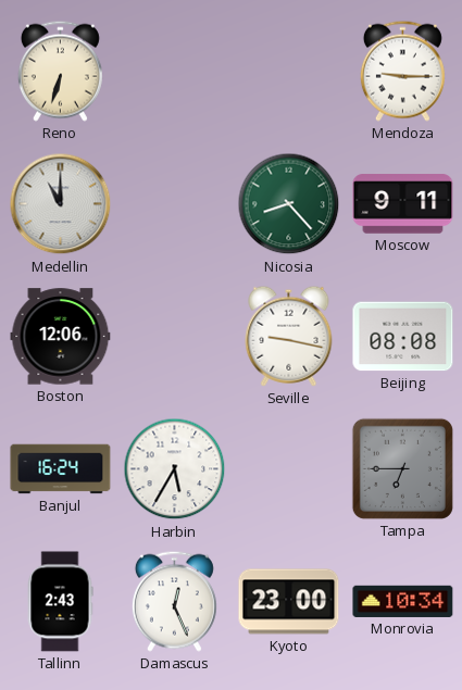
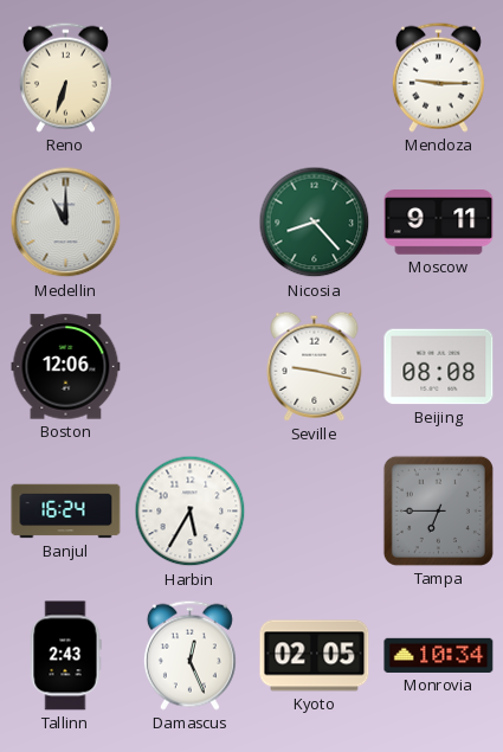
Kyoto: 23:00 -> 02:05
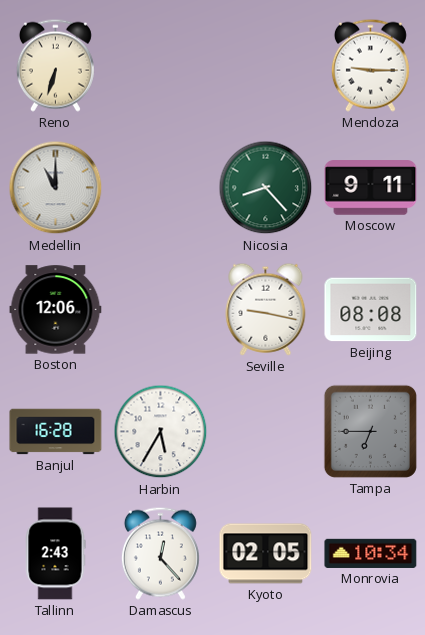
Banjul: 16:24 -> 16:28
Damascus: 12:26 -> 12:23
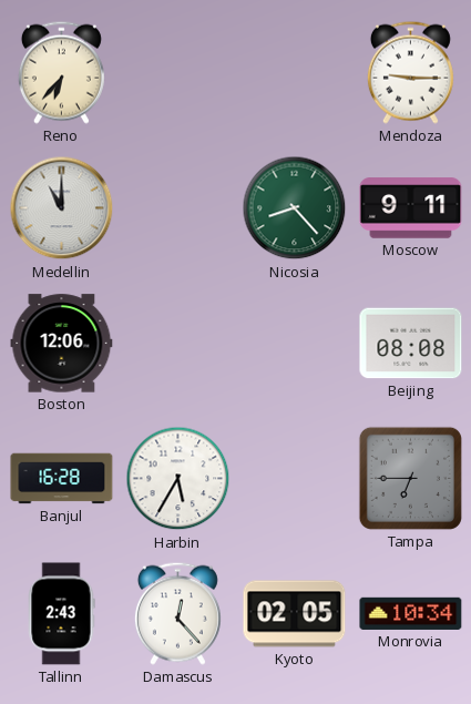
Reno: 6:33 -> 6:37
Seville: 9:17 -> none
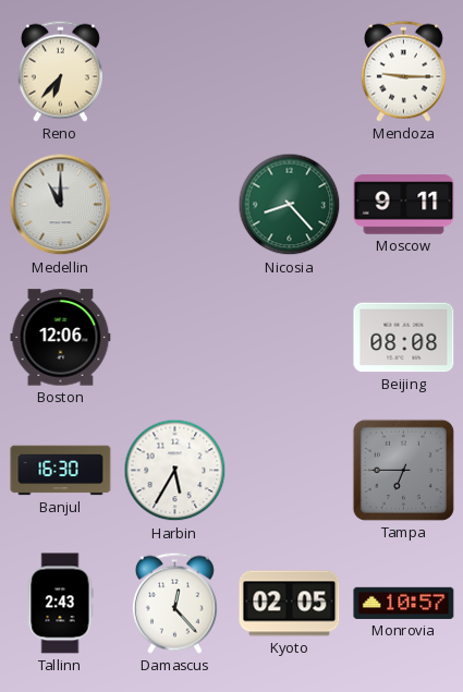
Banjul: 16:28 -> 16:30
Monrovia: 10:34 -> 10:57
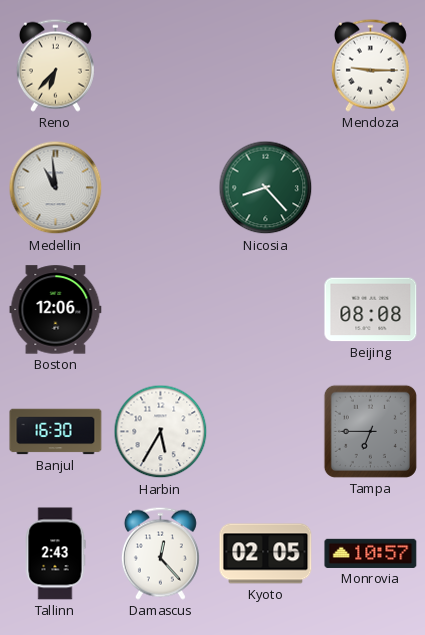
Medellin: 11:00 -> 10:59
Moscow: 9:11 -> none
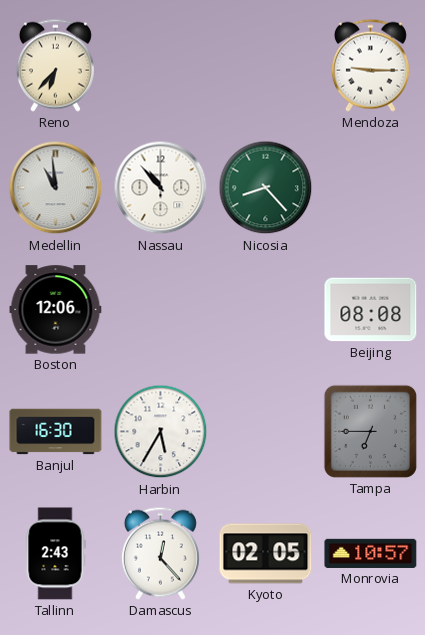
Nassau: none -> 10:53
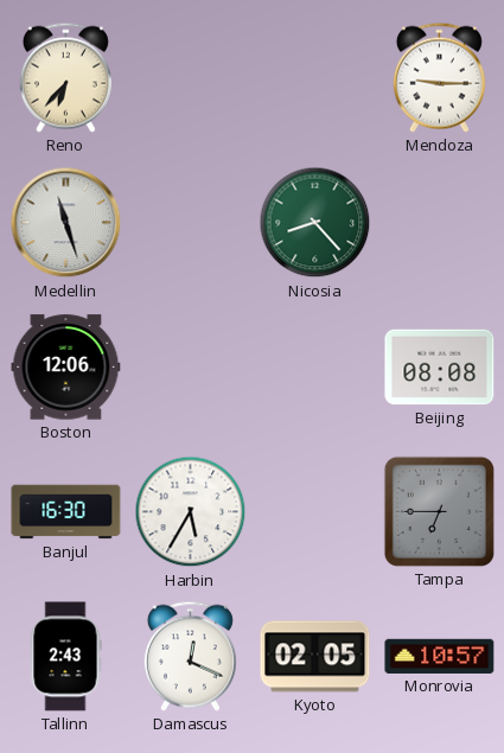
Medellin: 10:59 -> 11:27
Nassau: 10:53 -> none
Damascus: 12:23 -> 12:19
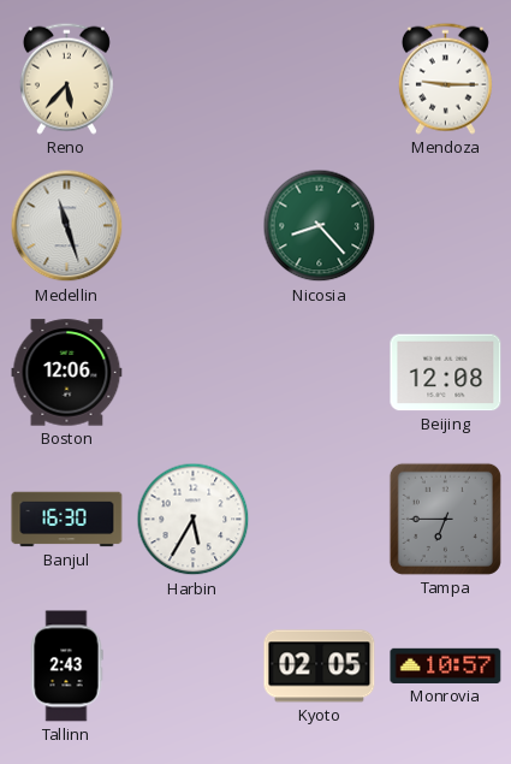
Reno: 6:37 -> 5:37
Beijing: 08:08 -> 12:08
Damascus: 12:19 -> none
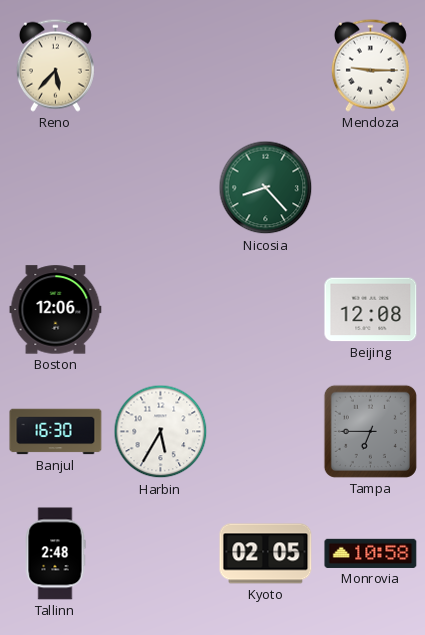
Medellin: 11:27 -> none
Tallinn: 2:43 -> 2:48
Monrovia: 10:57 -> 10:58
